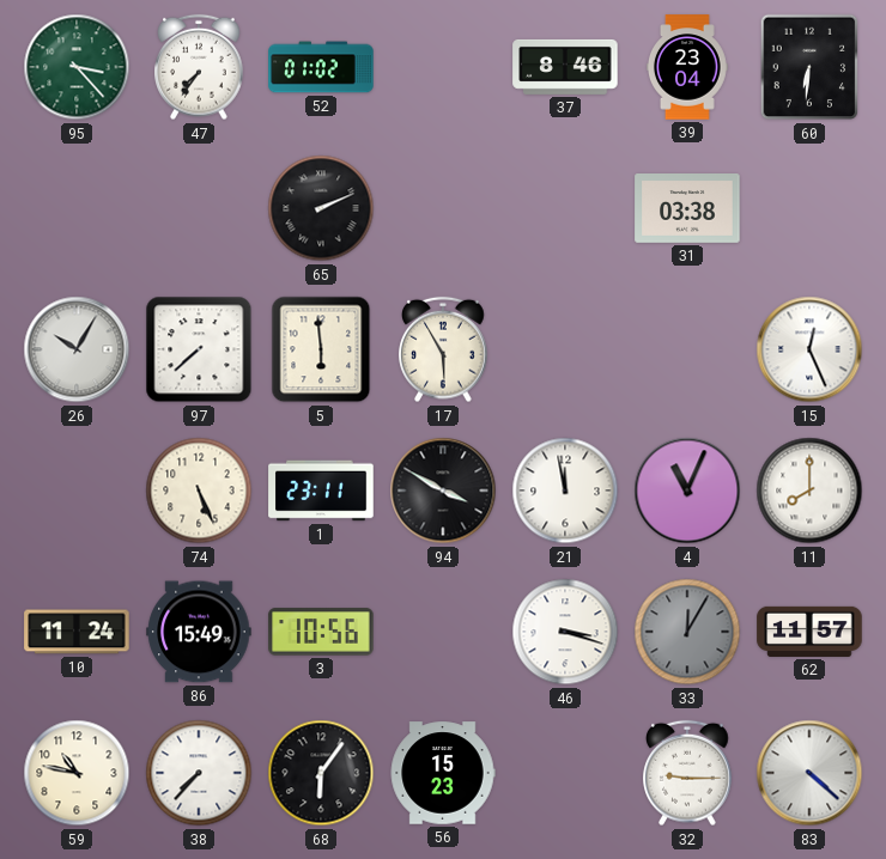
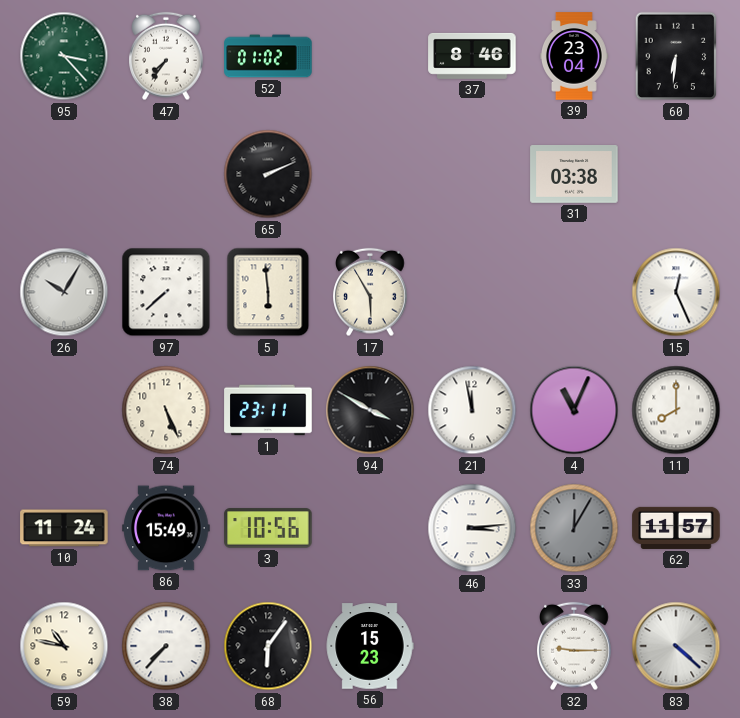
46: 3:18 -> 3:14
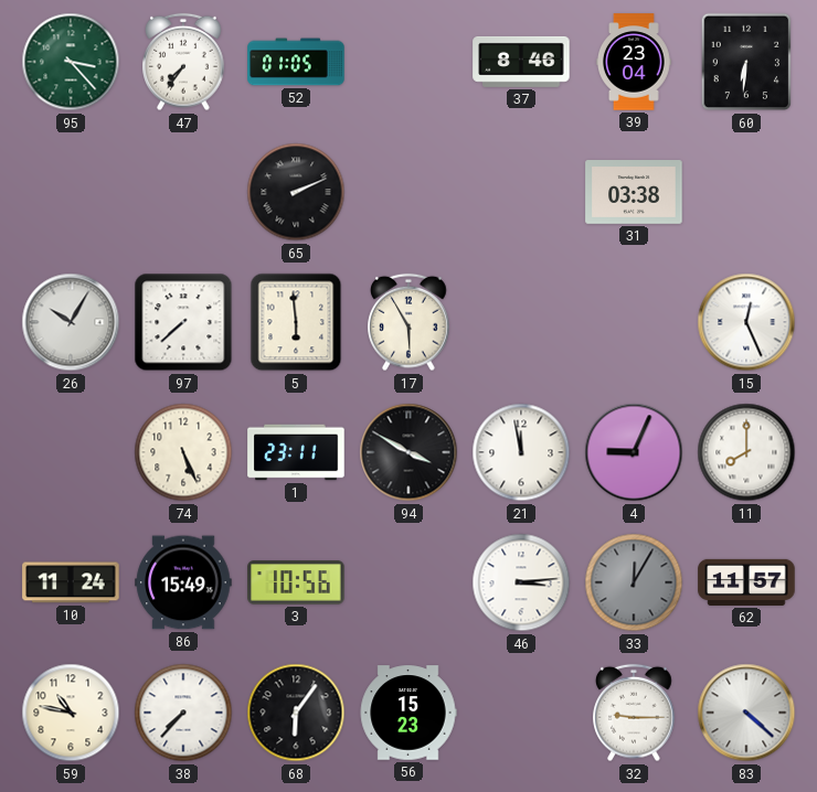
52: 01:02 -> 01:05
4: 11:04 -> 9:04
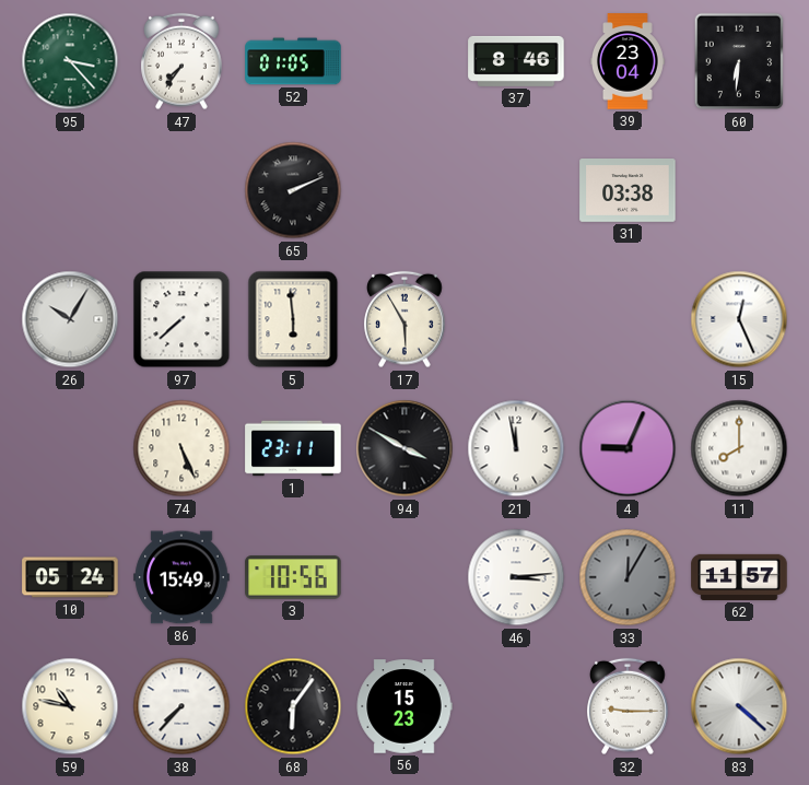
10: 11:24 -> 05:24
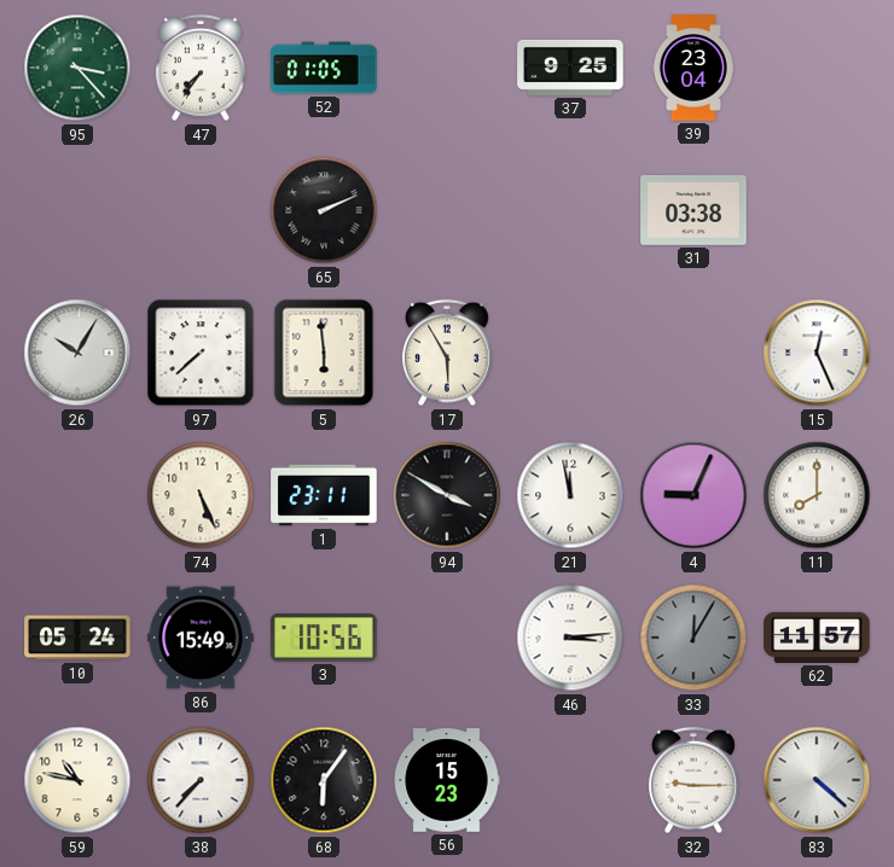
37: 8:46 -> 9:25
60: 6:31 -> none
